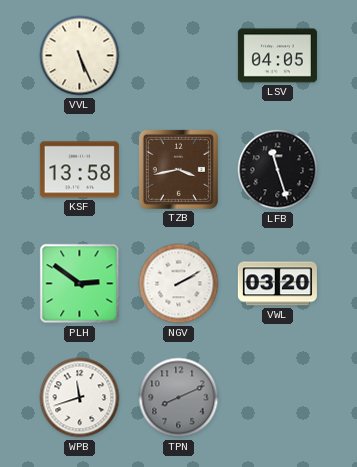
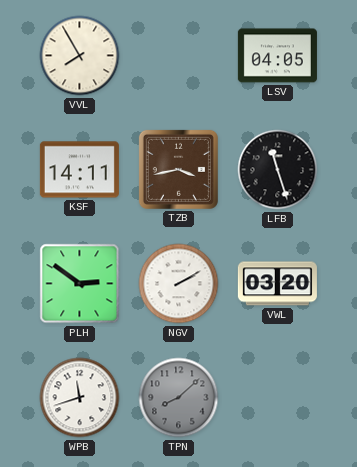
VVL: 5:26 -> 7:55
KSF: 13:58 -> 14:11
TPN: 8:11 -> 8:08
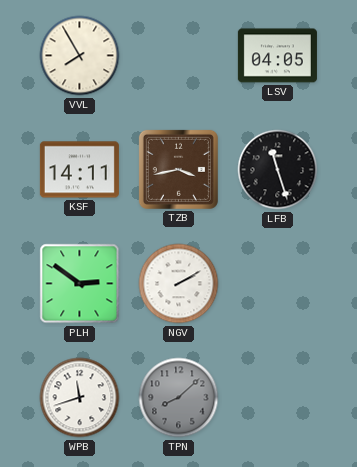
VWL: 03:20 -> none
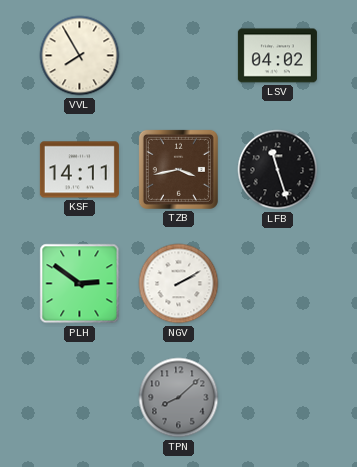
LSV: 04:05 -> 04:02
WPB: 11:42 -> none
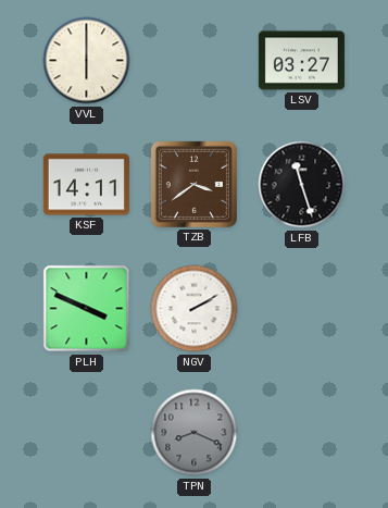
VVL: 7:55 -> 6:00
LSV: 04:02 -> 03:27
TZB: 3:43 -> 3:39
PLH: 2:51 -> 3:49
TPN: 8:08 -> 8:19
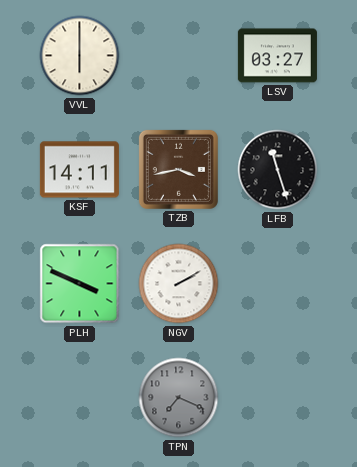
TZB: 3:39 -> 3:43
TPN: 8:19 -> 7:19
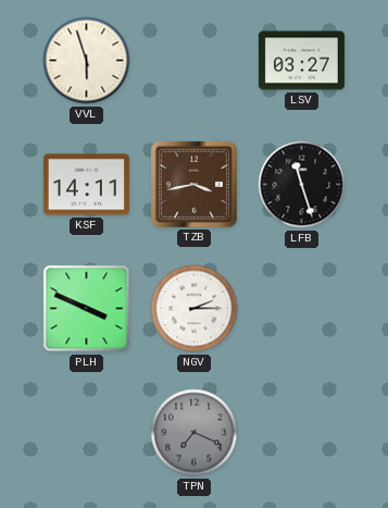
VVL: 6:00 -> 5:57
NGV: 2:10 -> 2:15
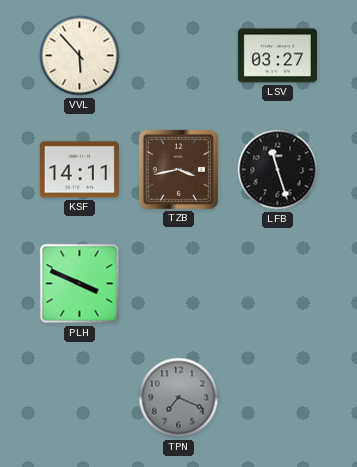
VVL: 5:57 -> 5:53
NGV: 2:15 -> none
